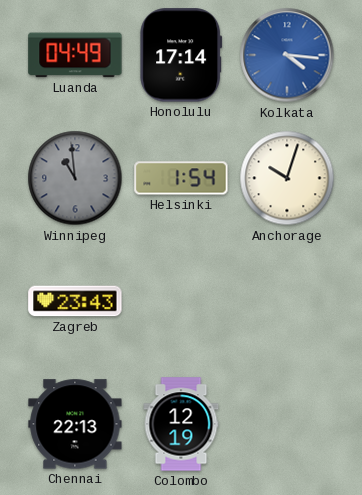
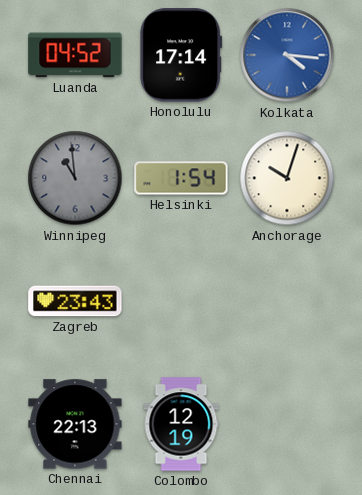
Luanda: 04:49 -> 04:52
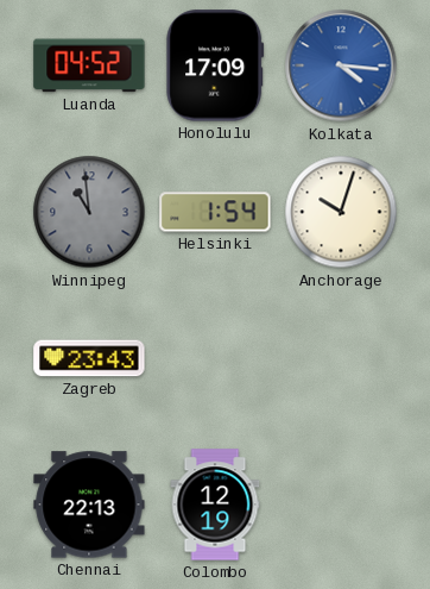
Honolulu: 17:14 -> 17:09
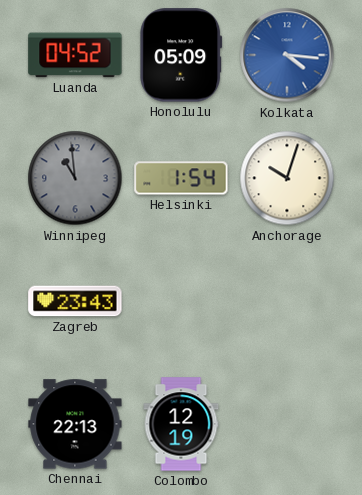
Honolulu: 17:09 -> 05:09
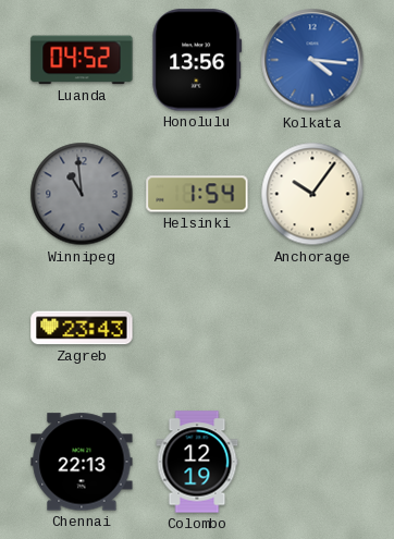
Honolulu: 05:09 -> 13:56
Anchorage: 10:03 -> 10:06
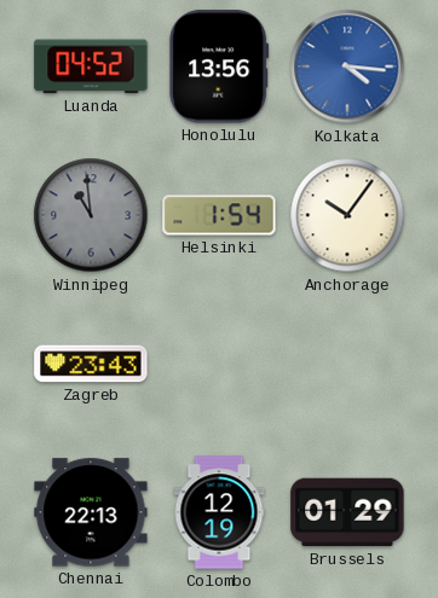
Brussels: none -> 01:29
